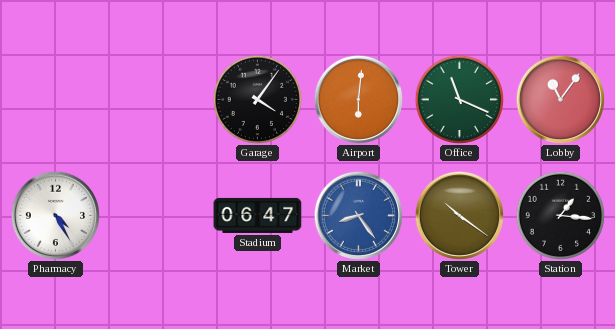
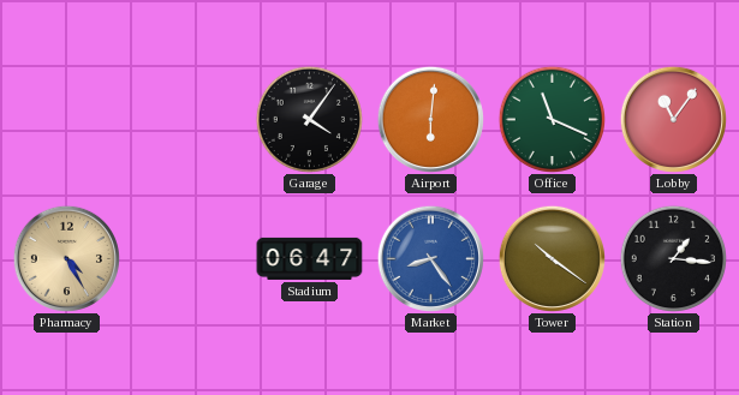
Pharmacy dial: white -> champagne
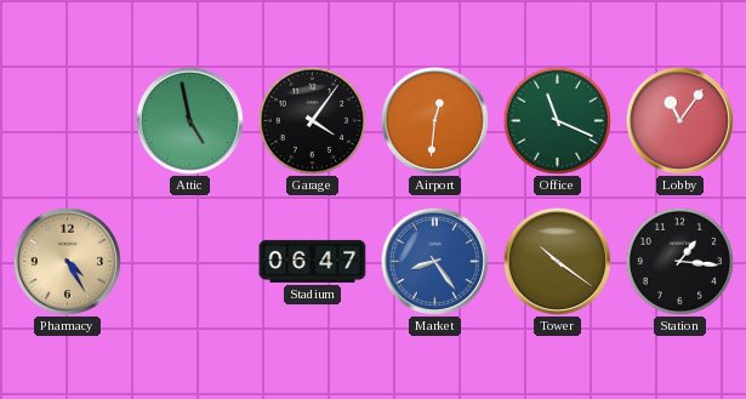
Attic: none -> 4:58
Airport: 6:01 -> 12:31
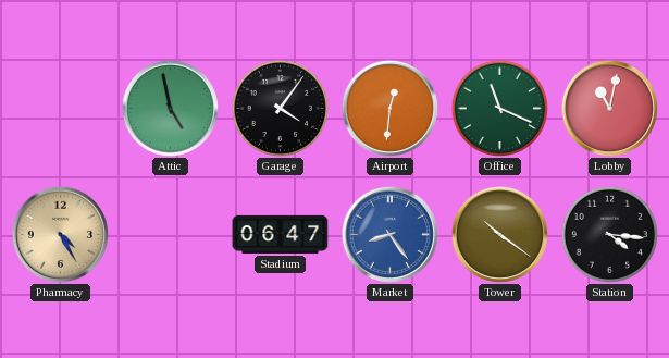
Lobby: 11:06 -> 11:02
Station: 1:16 -> 4:16
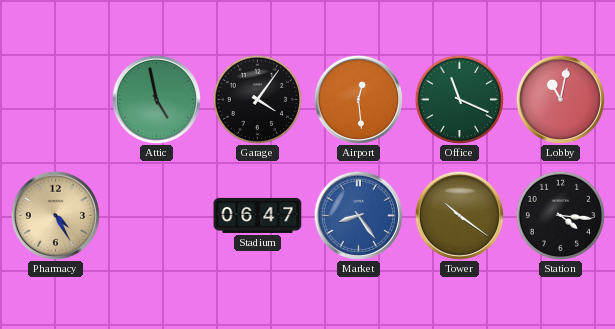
Airport: 12:31 -> 12:29
